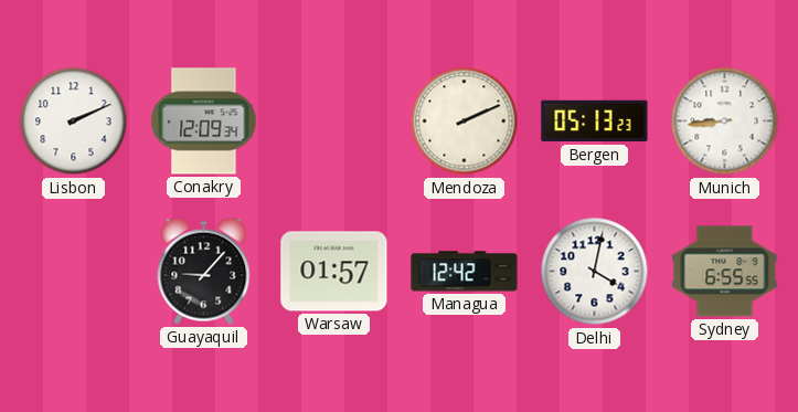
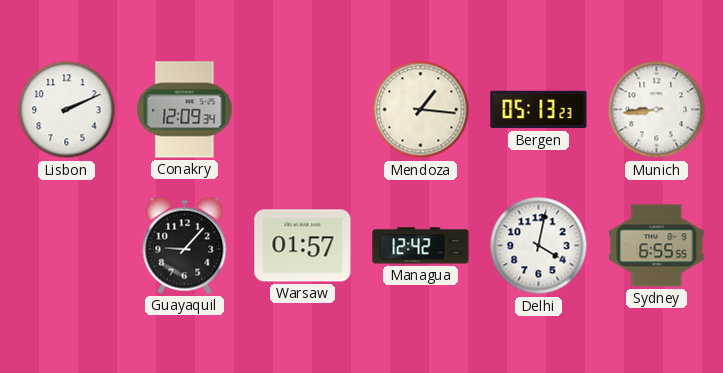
Mendoza: 2:11 -> 1:16
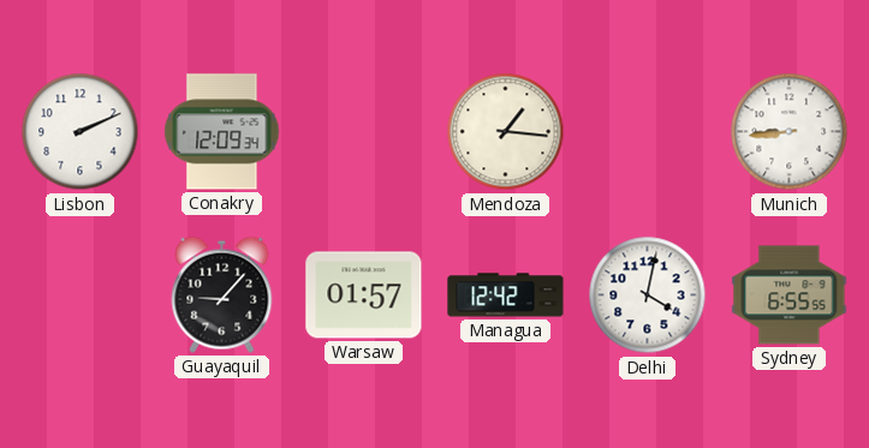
Bergen: 05:13 -> none
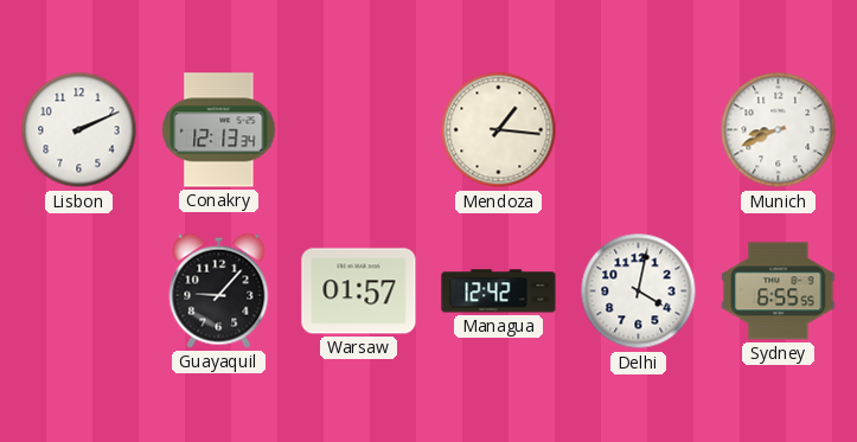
Conakry: 12:09 -> 12:13
Munich: 8:44 -> 8:41
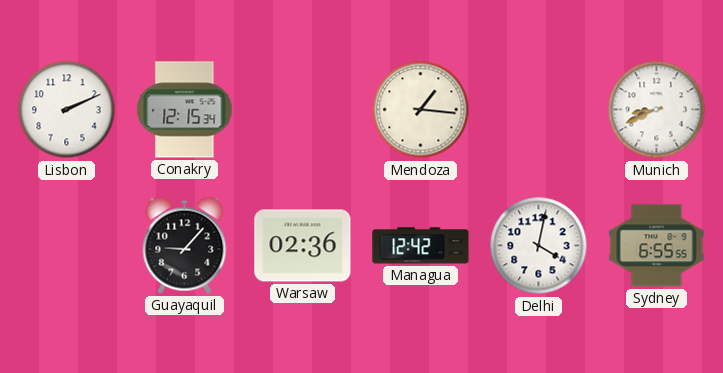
Conakry: 12:13 -> 12:15
Warsaw: 01:57 -> 02:36
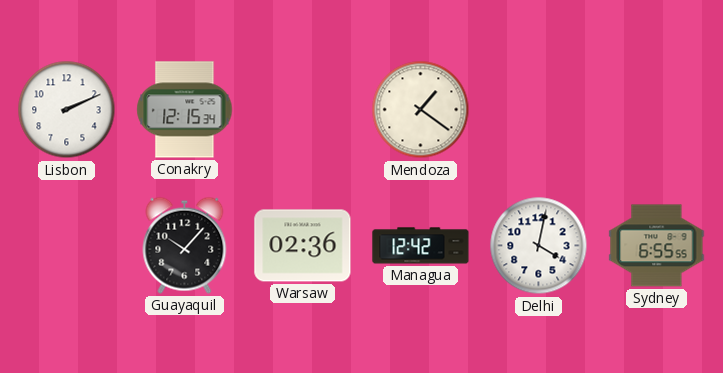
Mendoza: 1:16 -> 1:21
Munich: 8:41 -> none
Guayaquil: 9:07 -> 10:07
